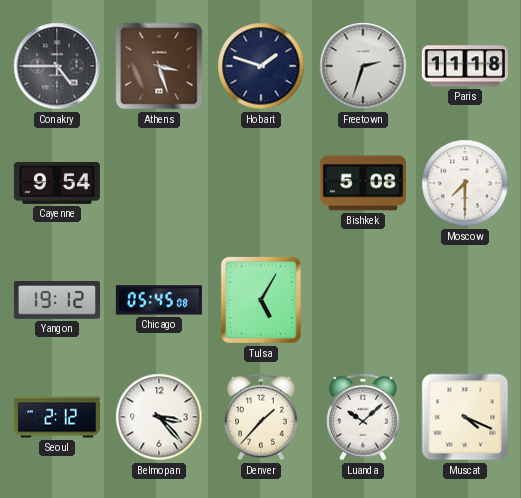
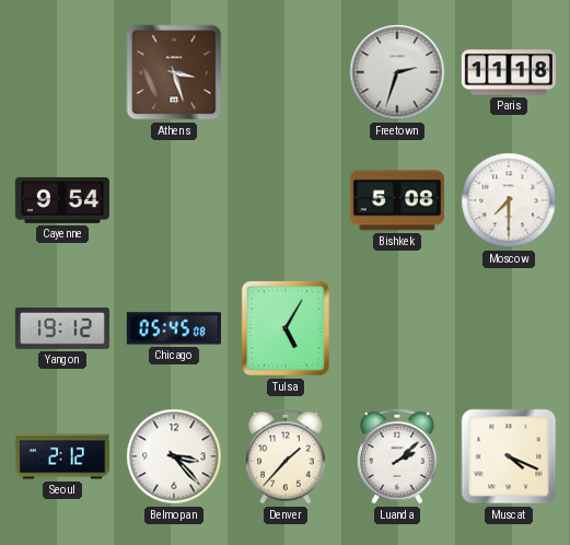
Conakry: 4:45 -> none
Hobart: 1:48 -> none
Luanda: 10:08 -> 2:08
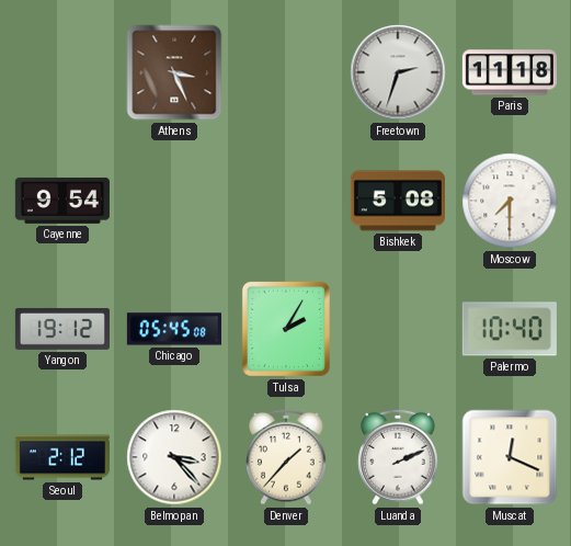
Athens: 3:27 -> 3:26
Tulsa: 5:05 -> 2:05
Palermo: none -> 10:40
Luanda: 2:08 -> 2:11
Muscat: 4:19 -> 12:19
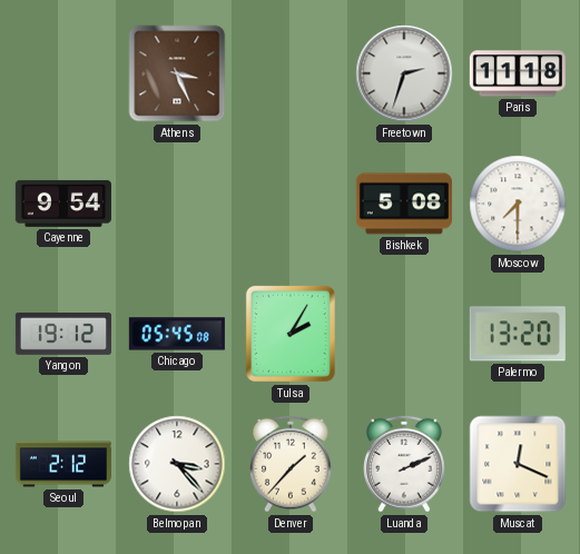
Palermo: 10:40 -> 13:20
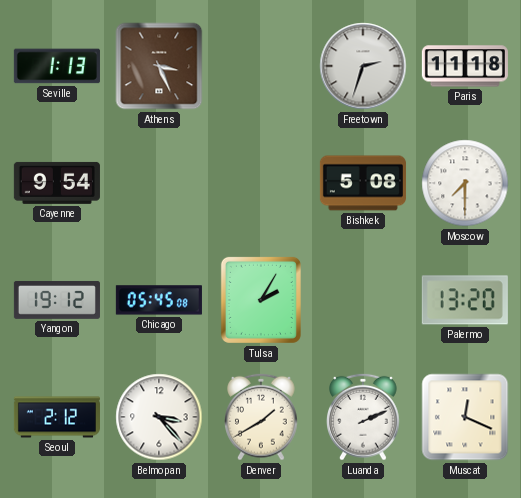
Seville: none -> 1:13
Denver: 1:37 -> 1:40
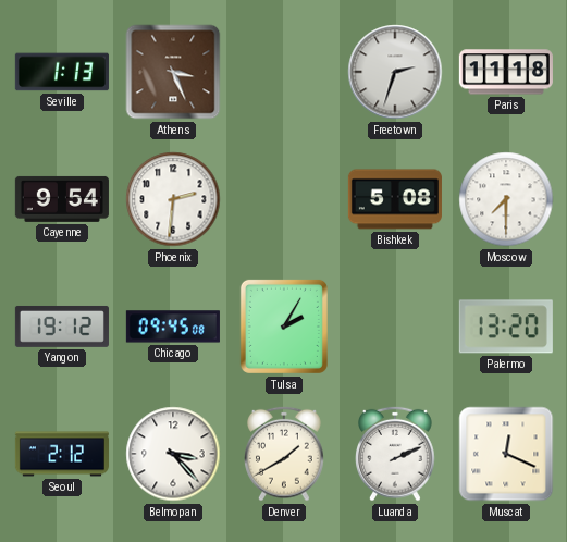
Phoenix: none -> 2:31
Chicago: 05:45 -> 09:45
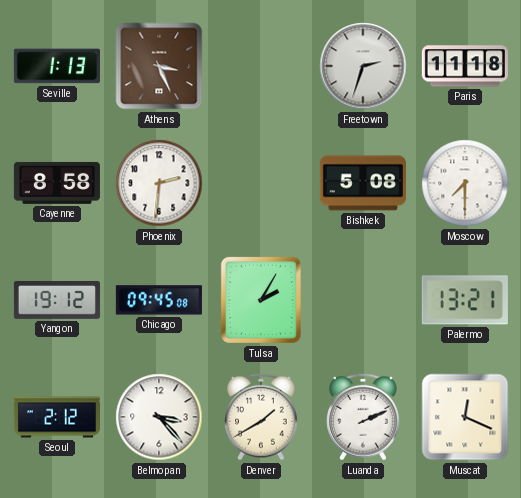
Cayenne: 9:54 -> 8:58
Palermo: 13:20 -> 13:21
